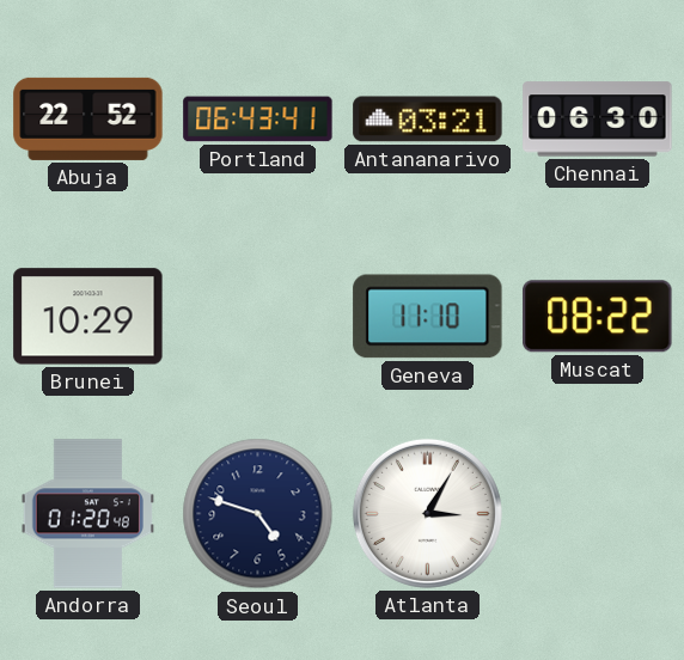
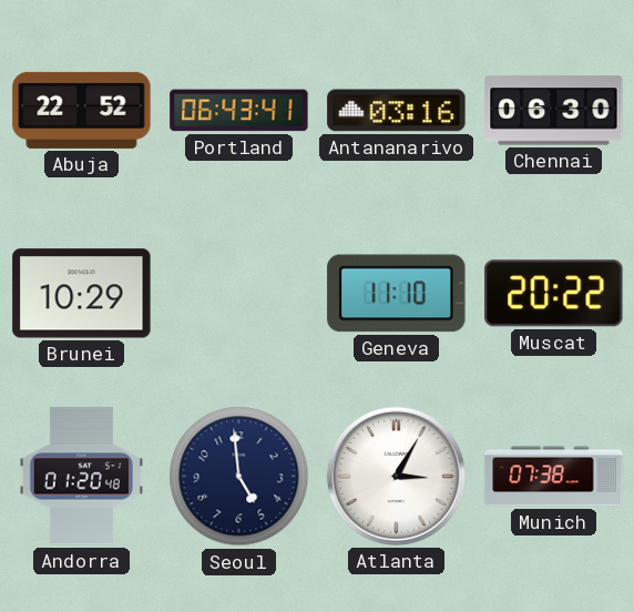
Antananarivo: 03:21 -> 03:16
Muscat: 08:22 -> 20:22
Seoul: 4:48 -> 4:59
Munich: none -> 07:38
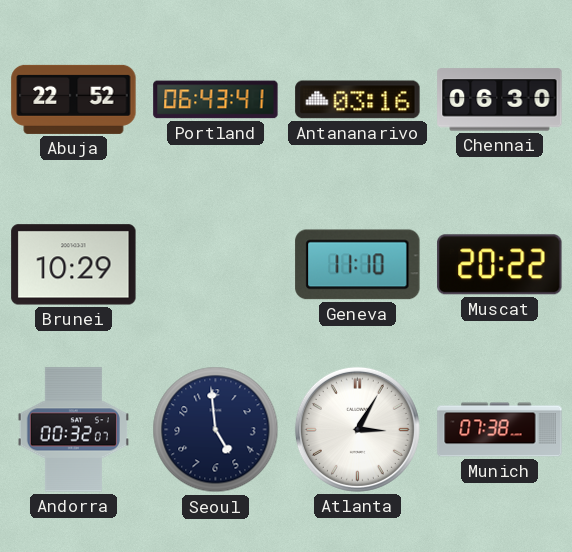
Andorra: 01:20 -> 00:32
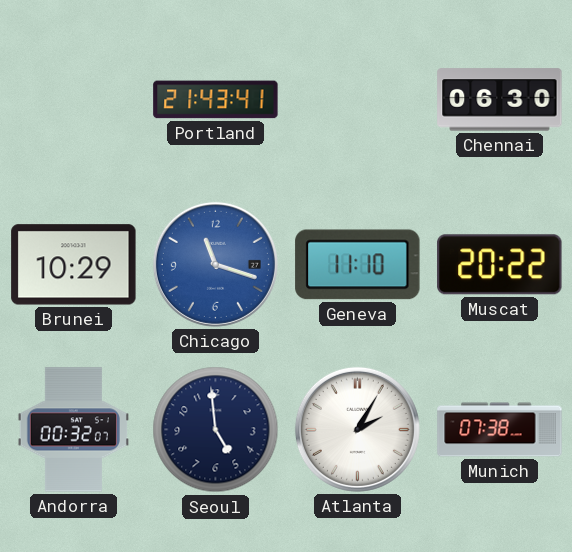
Abuja: 22:52 -> none
Portland: 06:43 -> 21:43
Antananarivo: 03:16 -> none
Chicago: none -> 11:18
Atlanta: 3:05 -> 2:05
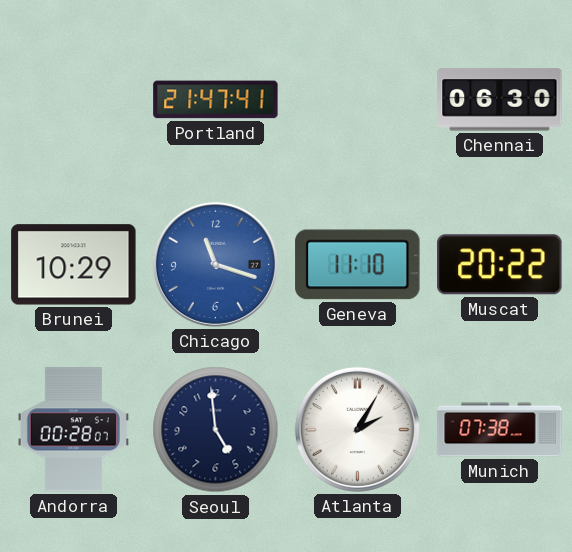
Portland: 21:43 -> 21:47
Andorra: 00:32 -> 00:28
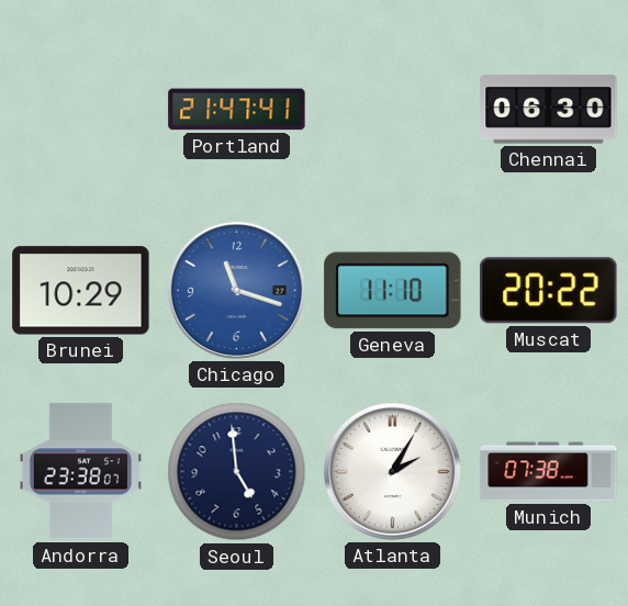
Andorra: 00:28 -> 23:38
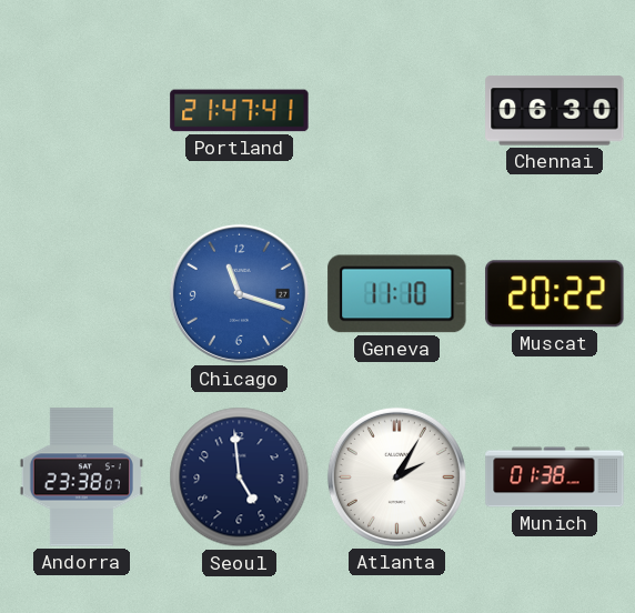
Brunei: 10:29 -> none
Munich: 07:38 -> 01:38
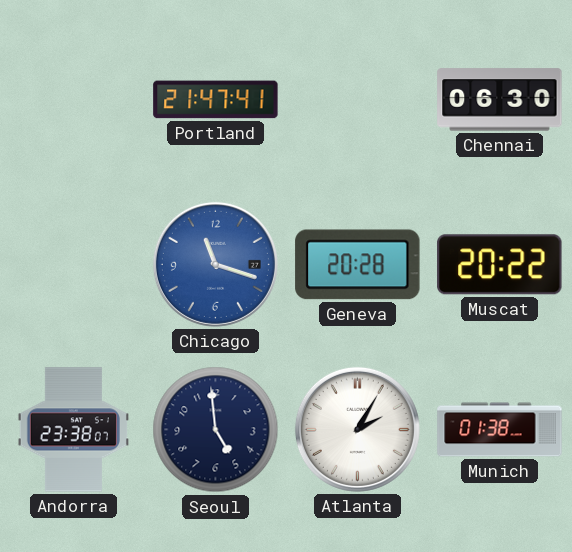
Geneva: 11:10 -> 20:28
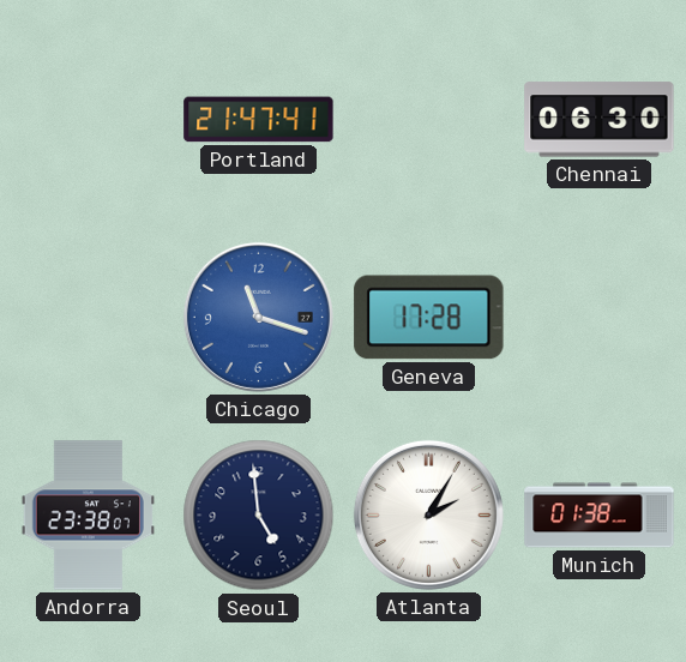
Geneva: 20:28 -> 17:28
Muscat: 20:22 -> none
